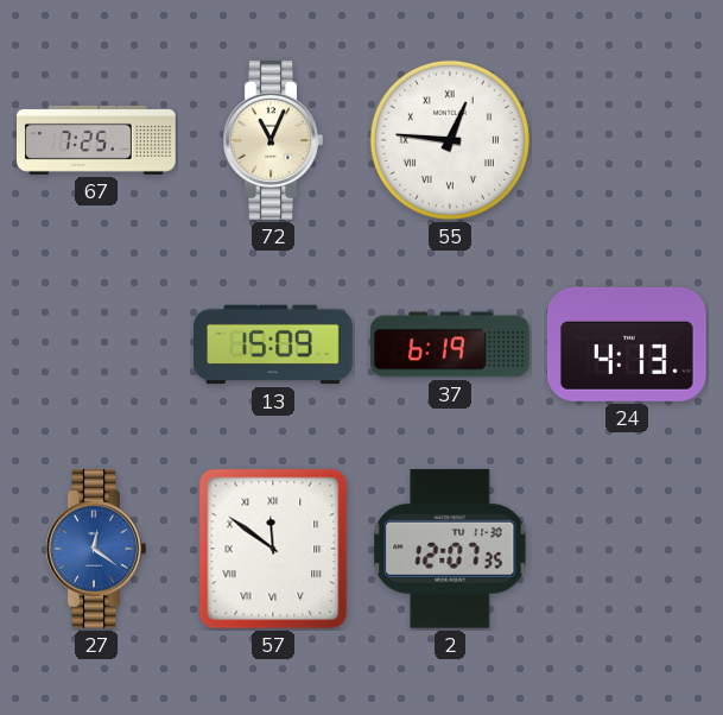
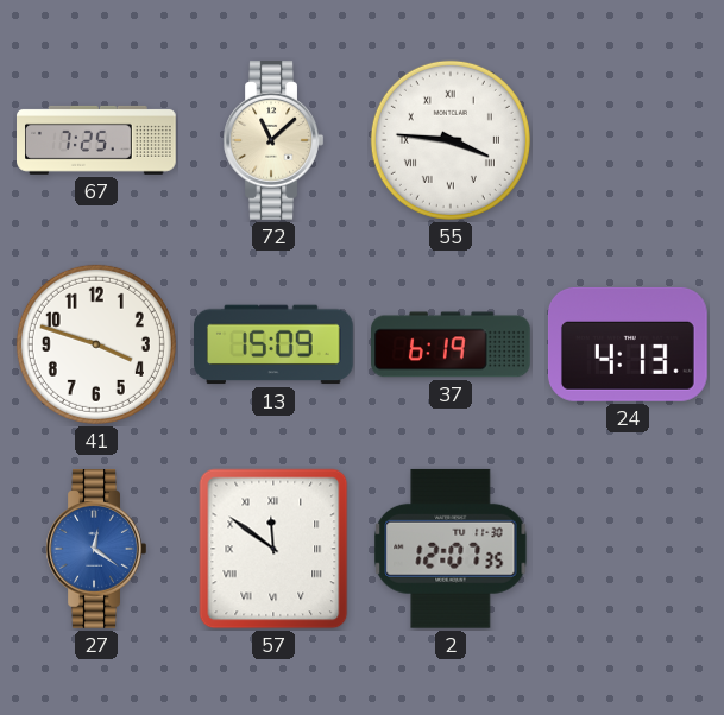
72: 11:04 -> 11:08
55: 12:46 -> 3:46
41: none -> 3:48
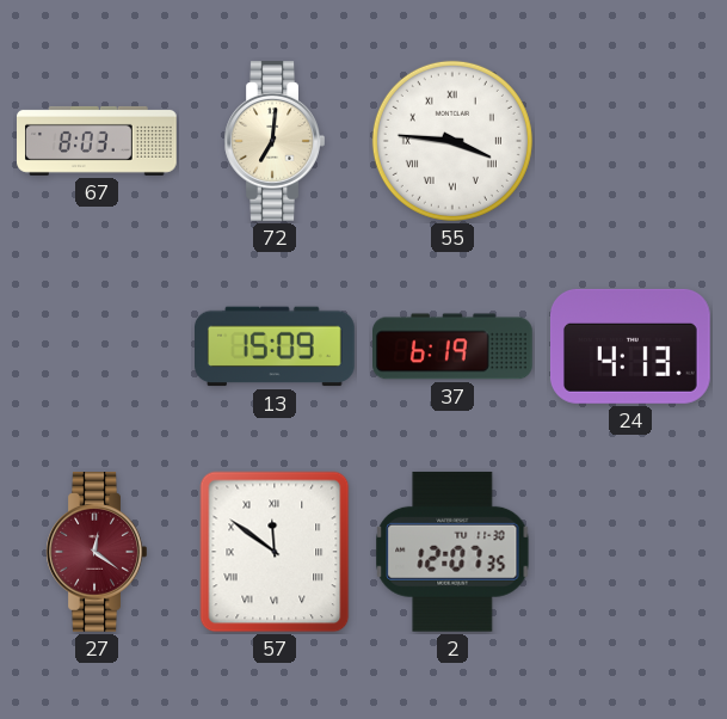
67: 7:25 -> 8:03
72: 11:08 -> 7:01
41: 3:48 -> none
27 dial: blue -> burgundy
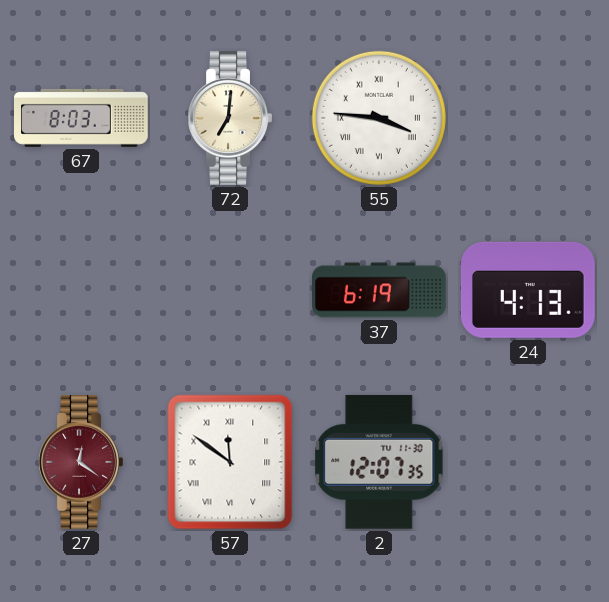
13: 15:09 -> none
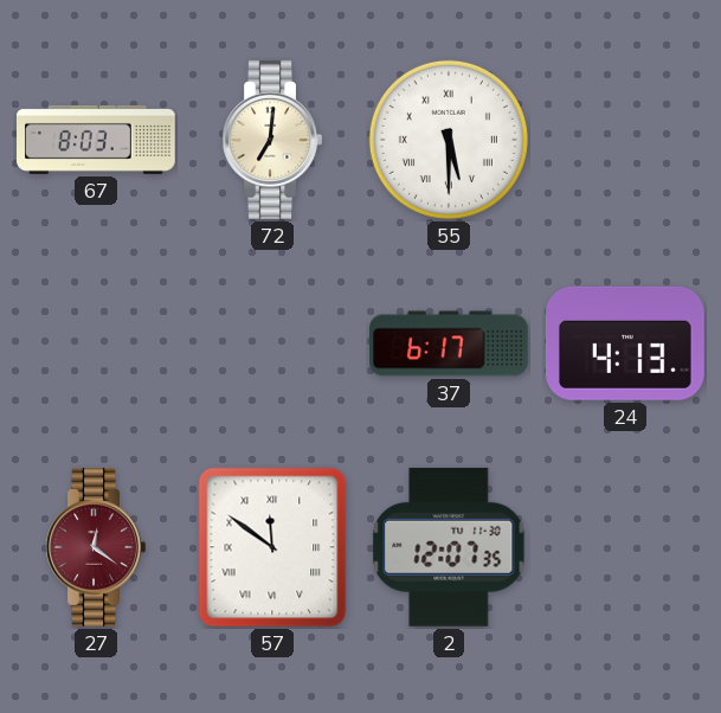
55: 3:46 -> 5:30
37: 6:19 -> 6:17
